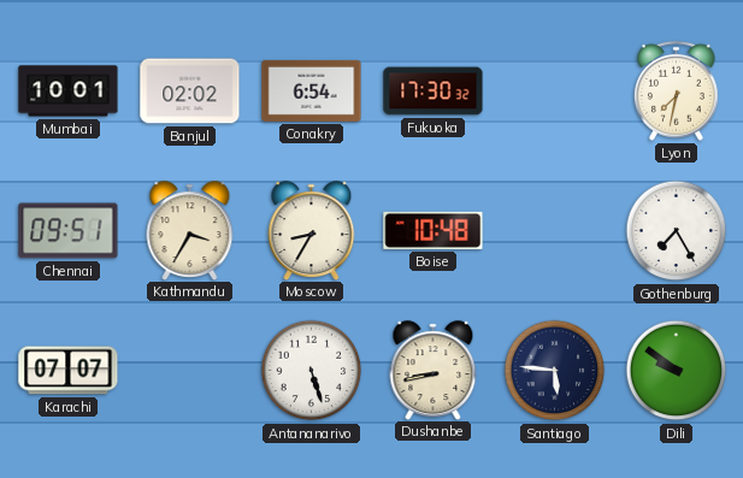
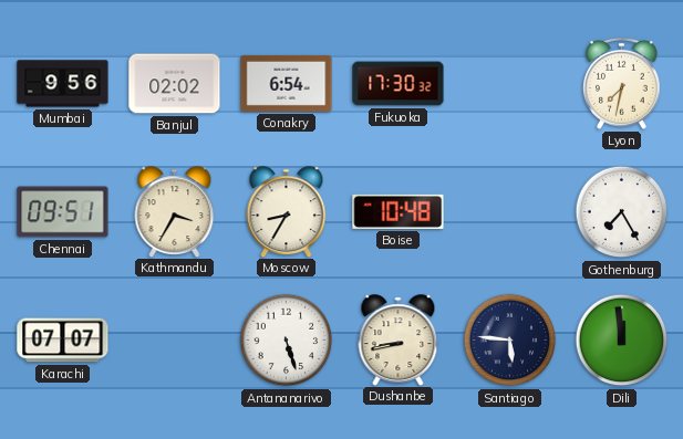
Mumbai: 10:01 -> 9:56
Dili: 9:51 -> 11:59
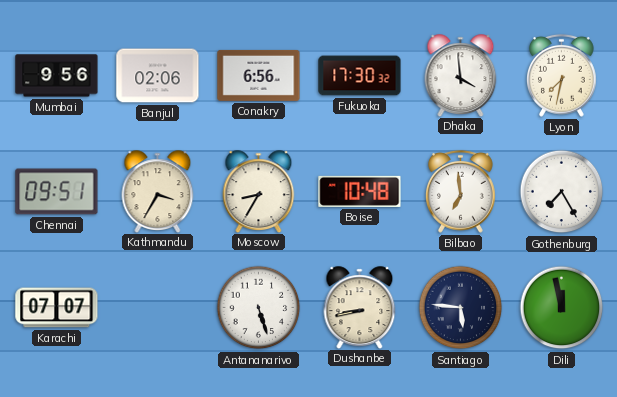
Banjul: 02:02 -> 02:06
Conakry: 6:54 -> 6:56
Dhaka: none -> 3:59
Bilbao: none -> 6:59
Dili: 11:59 -> 11:58
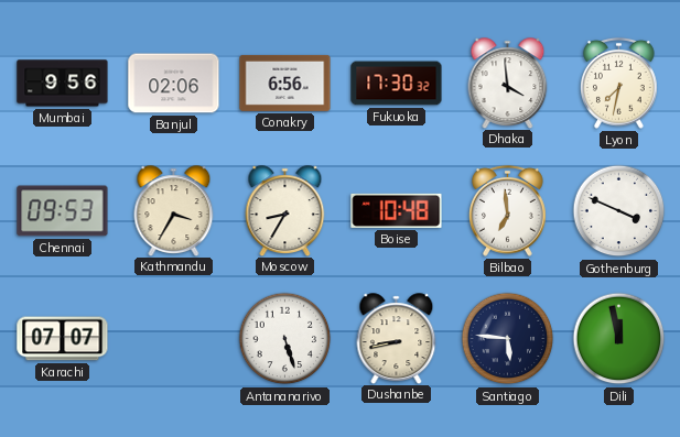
Chennai: 09:51 -> 09:53
Gothenburg: 7:25 -> 3:49
